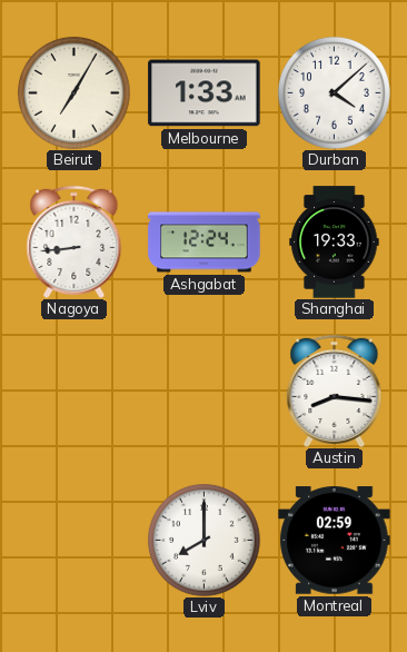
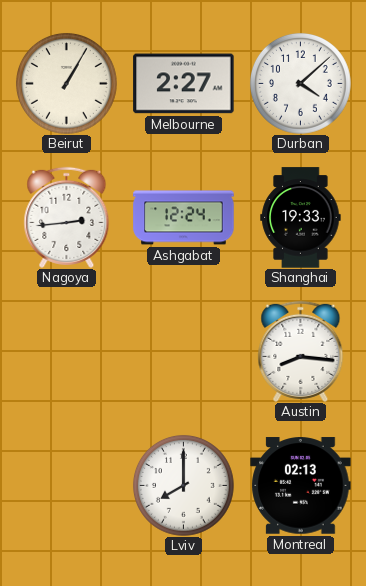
Beirut: 7:05 -> 1:05
Melbourne: 1:33 -> 2:27
Nagoya: 8:44 -> 2:44
Montreal: 02:59 -> 02:13
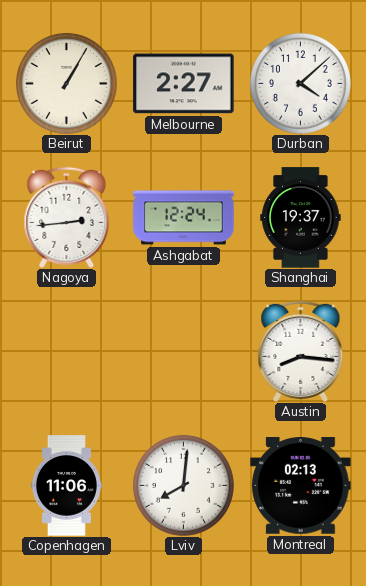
Shanghai: 19:33 -> 19:37
Copenhagen: none -> 11:06
Lviv: 8:00 -> 8:01
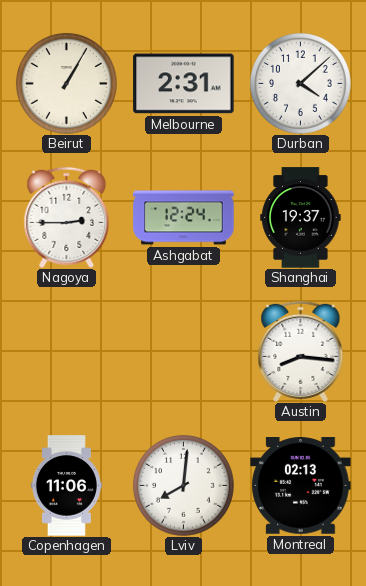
Melbourne: 2:27 -> 2:31
Nagoya: 2:44 -> 2:45
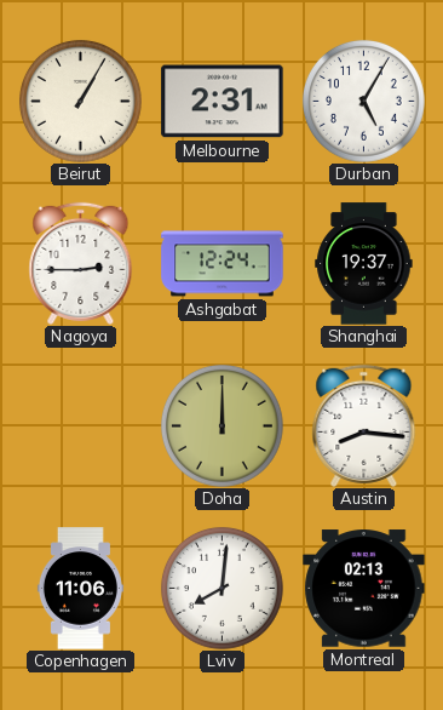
Durban: 4:08 -> 5:05
Doha: none -> 12:00
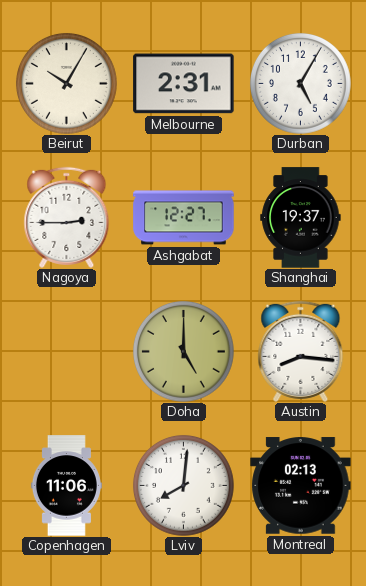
Beirut: 1:05 -> 10:05
Ashgabat: 12:24 -> 12:27
Doha: 12:00 -> 5:00
